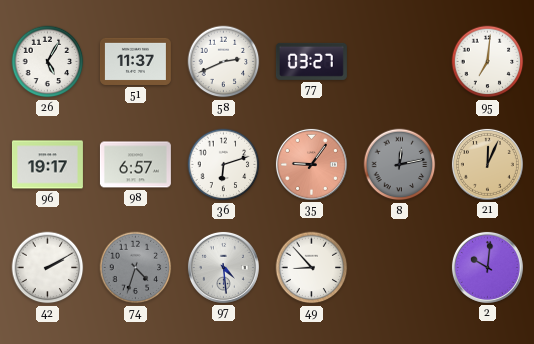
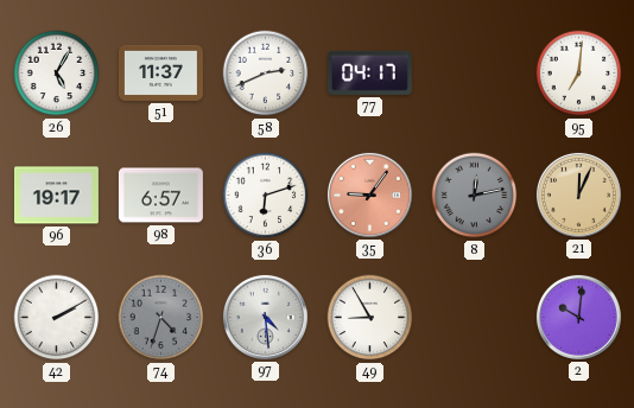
77: 03:27 -> 04:17
49: 8:53 -> 8:55
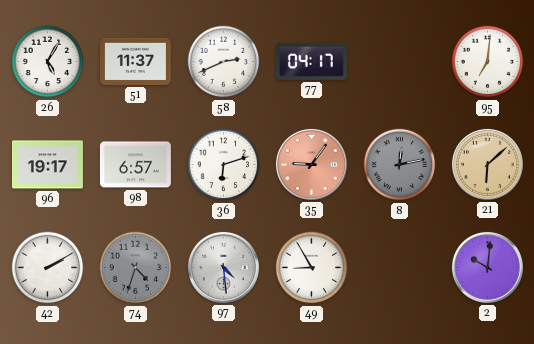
21: 12:04 -> 6:08
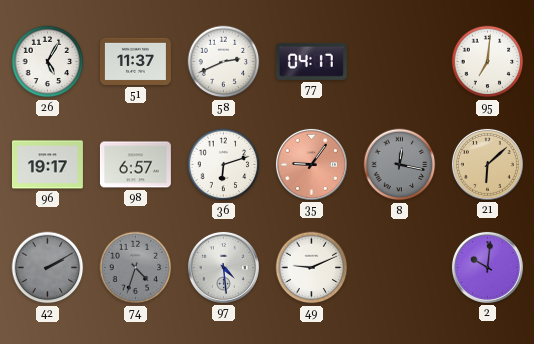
8: 12:13 -> 12:17
42 dial: white -> grey
49: 8:55 -> 9:11
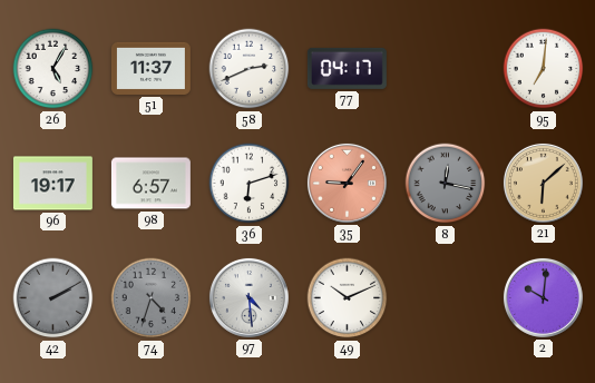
49: 9:11 -> 10:11
